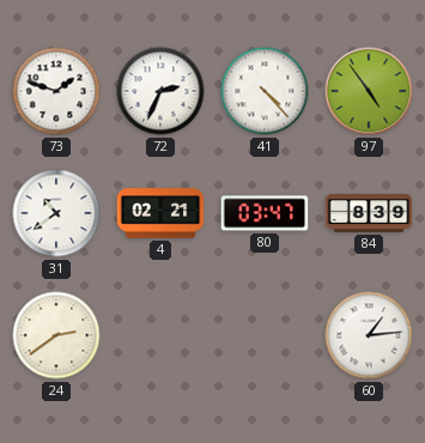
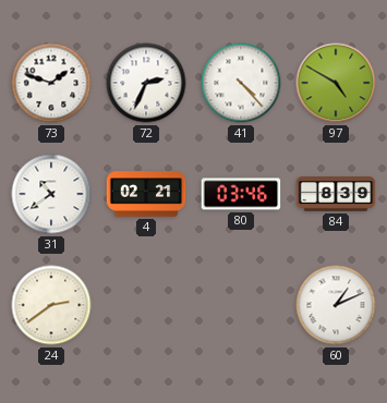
97: 4:54 -> 4:50
80: 03:47 -> 03:46
60: 1:14 -> 1:11
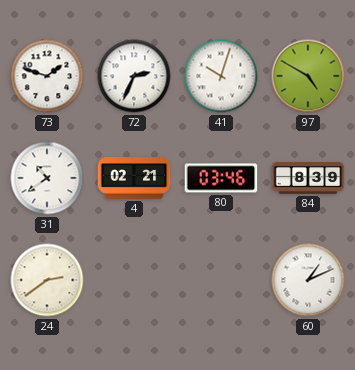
41: 4:23 -> 10:03
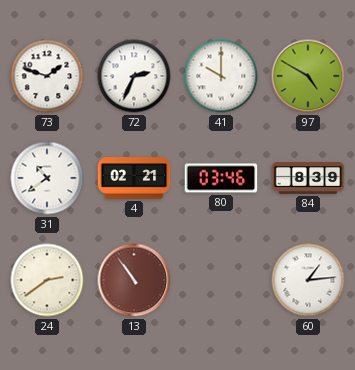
41: 10:03 -> 10:00
13: none -> 10:54
60: 1:11 -> 1:14
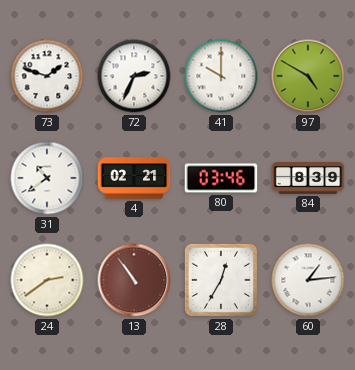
28: none -> 12:35
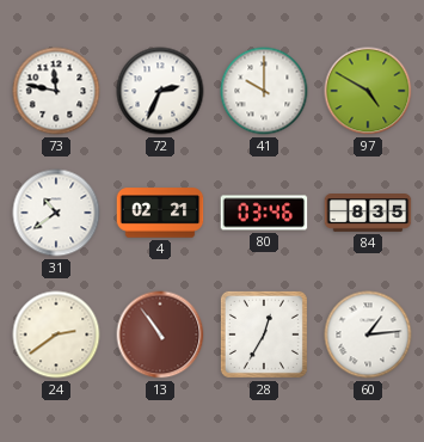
73: 1:48 -> 11:47
84: 8:39 -> 8:35
